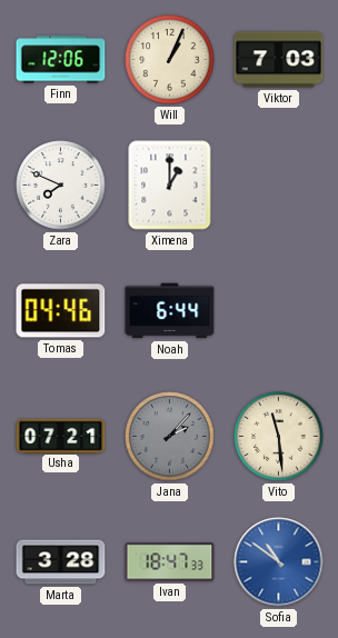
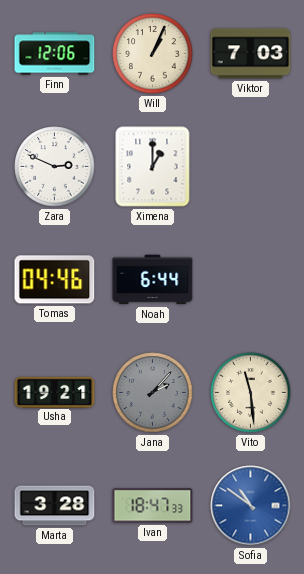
Zara: 7:49 -> 2:49
Usha: 07:21 -> 19:21
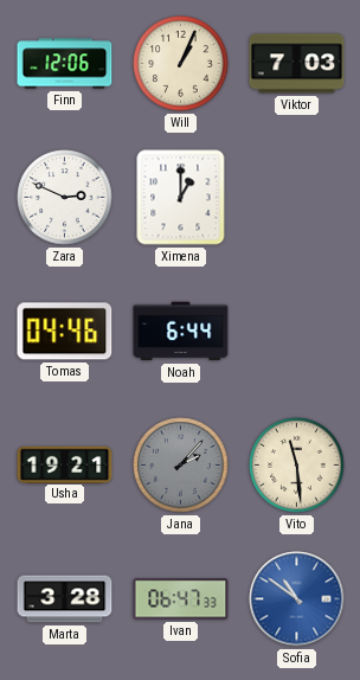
Ivan: 18:47 -> 06:47
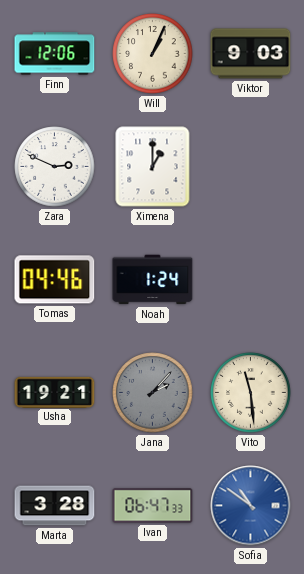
Viktor: 7:03 -> 9:03
Noah: 6:44 -> 1:24
